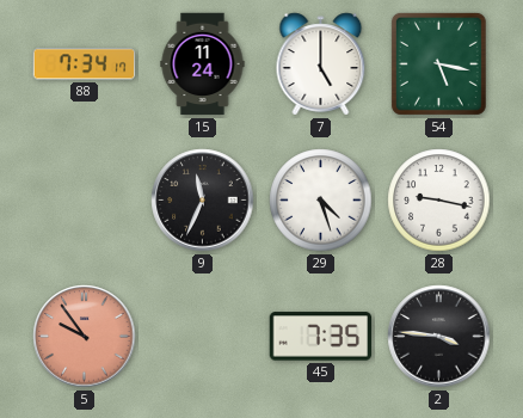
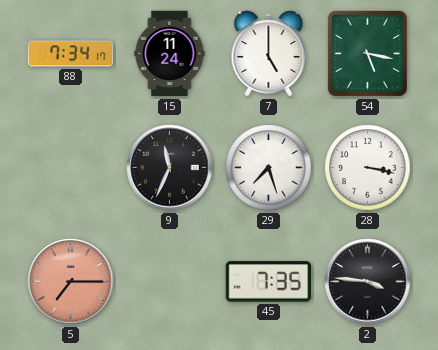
29: 4:27 -> 7:27
28: 9:17 -> 3:17
5: 9:54 -> 7:15
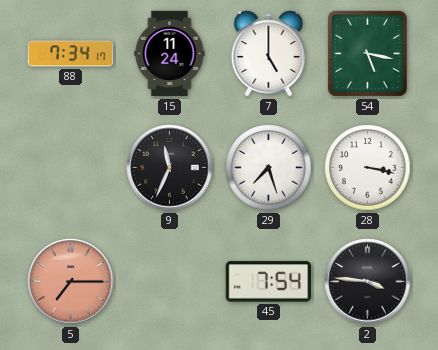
45: 7:35 -> 7:54
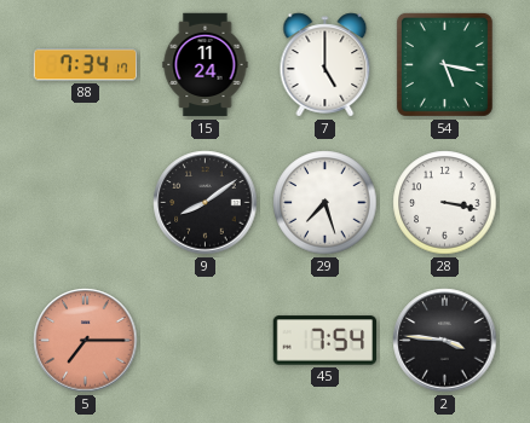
9: 11:34 -> 8:09
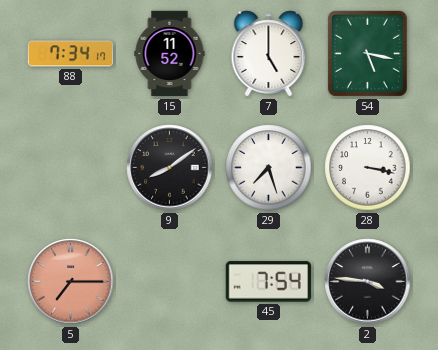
15: 11:24 -> 11:52
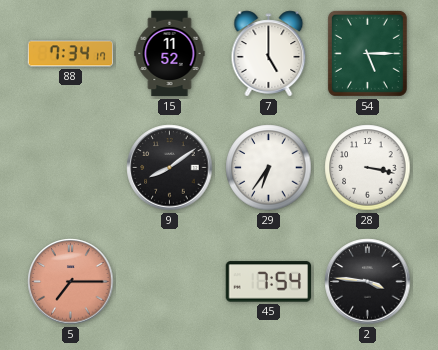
54: 5:17 -> 5:15
29: 7:27 -> 6:36
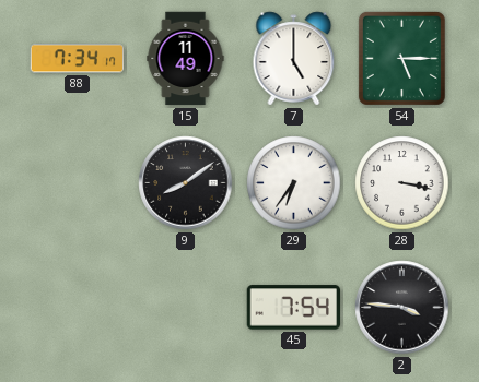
15: 11:52 -> 11:49
5: 7:15 -> none
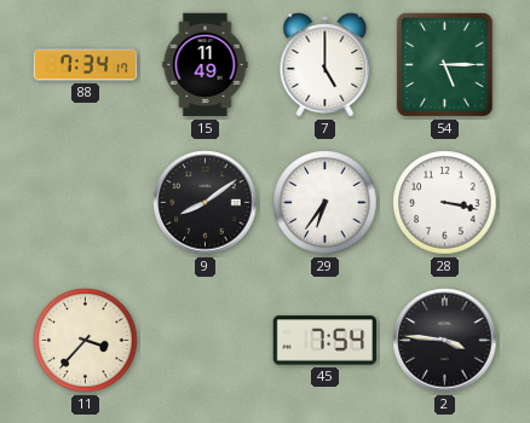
11: none -> 3:37
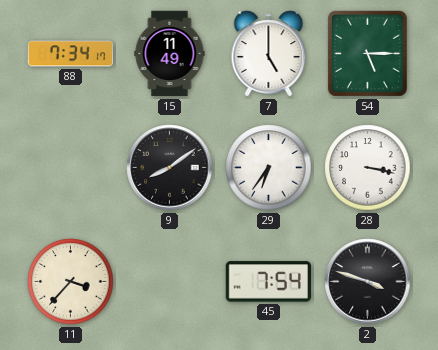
2: 3:46 -> 3:48
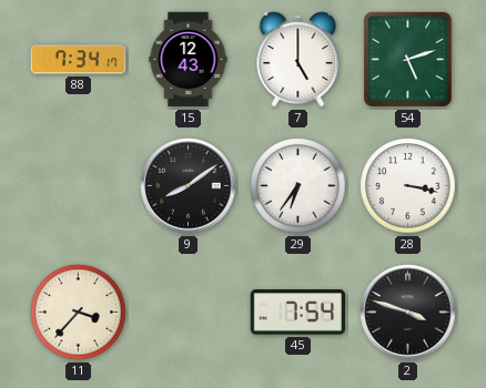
15: 11:49 -> 12:43
54: 5:15 -> 5:12
